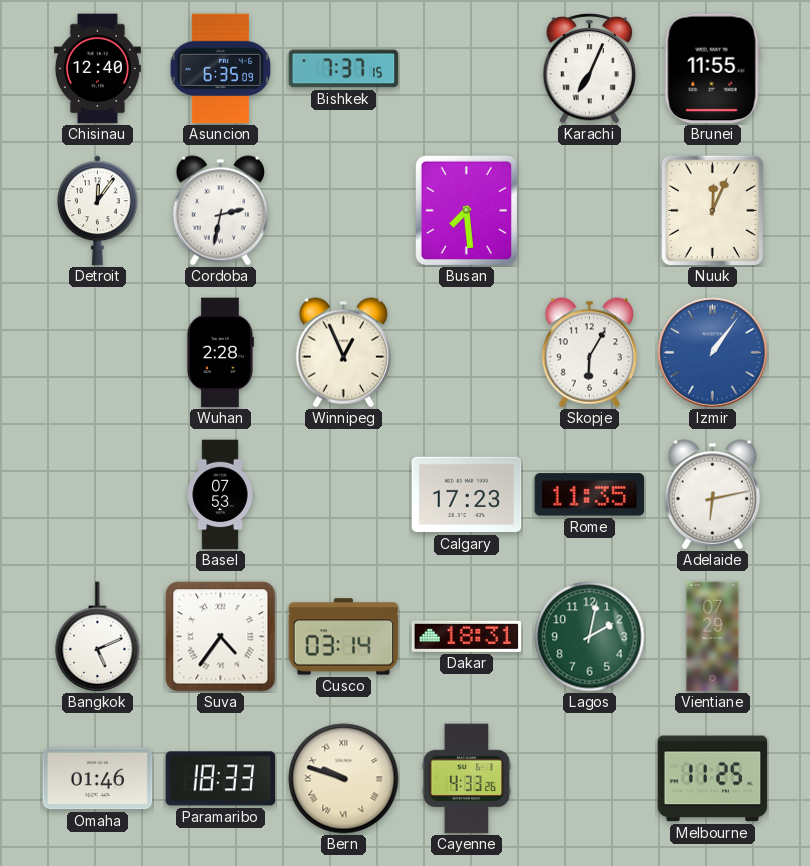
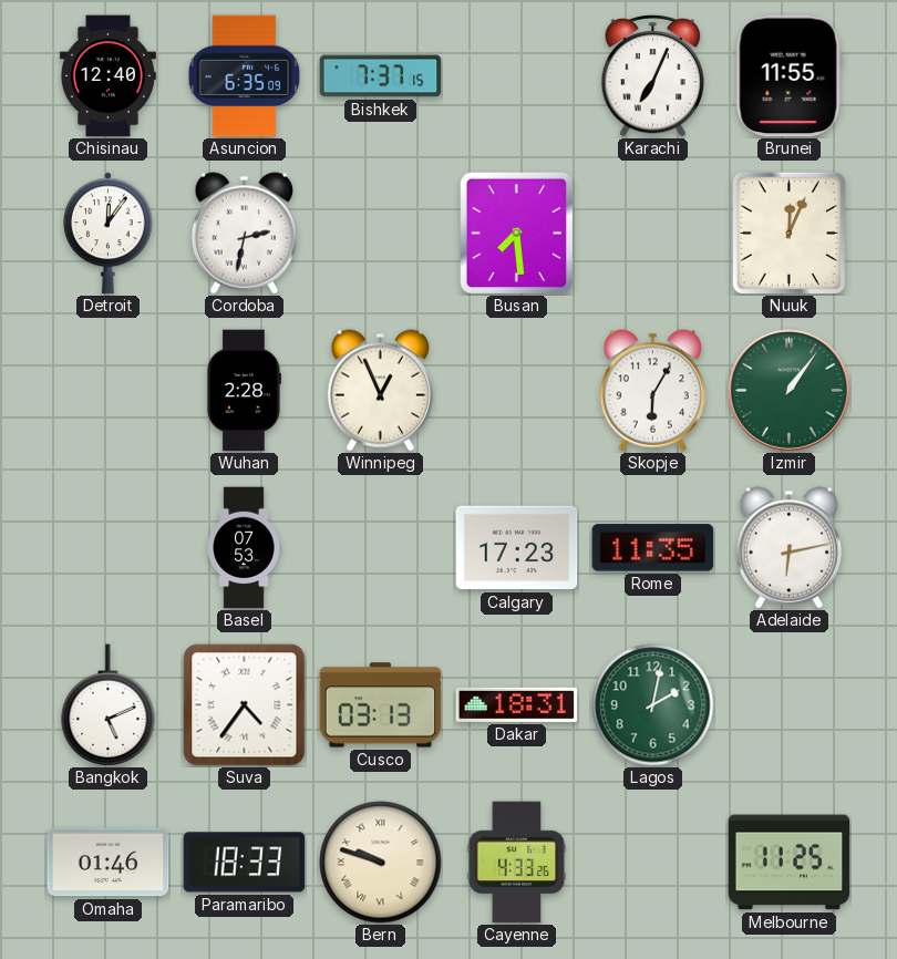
Izmir dial: blue -> green
Cusco: 03:14 -> 03:13
Vientiane: 07:29 -> none
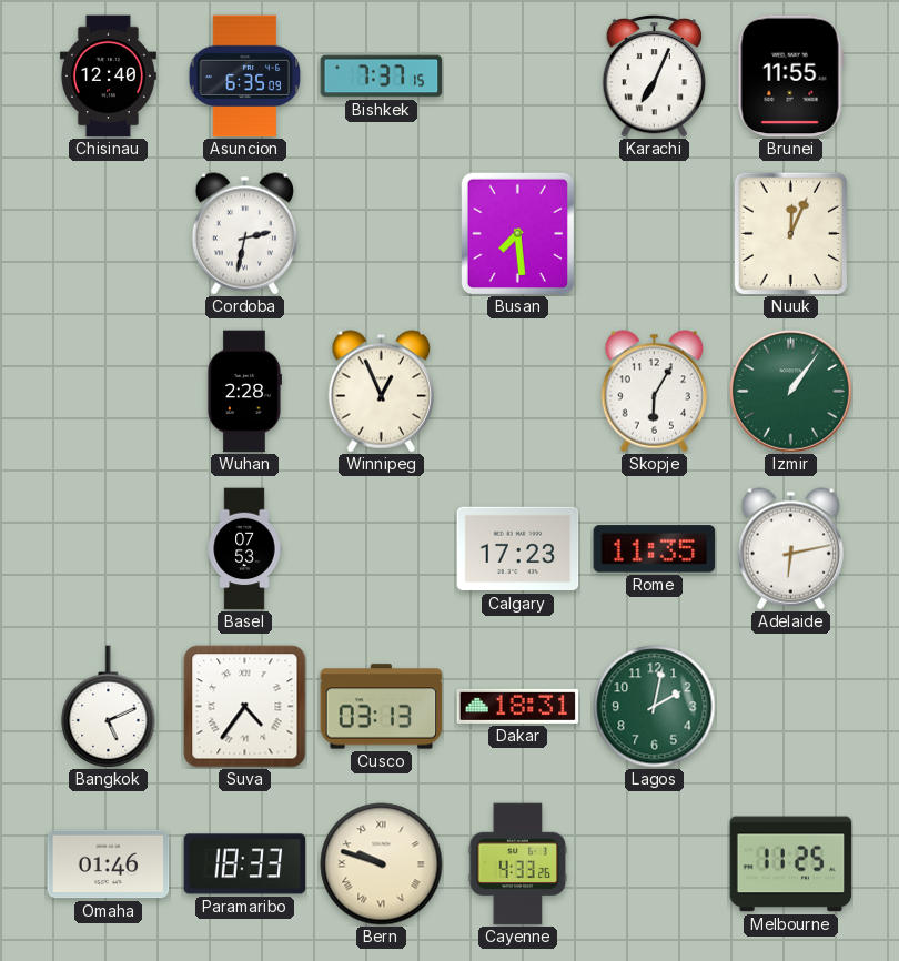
Detroit: 12:06 -> none
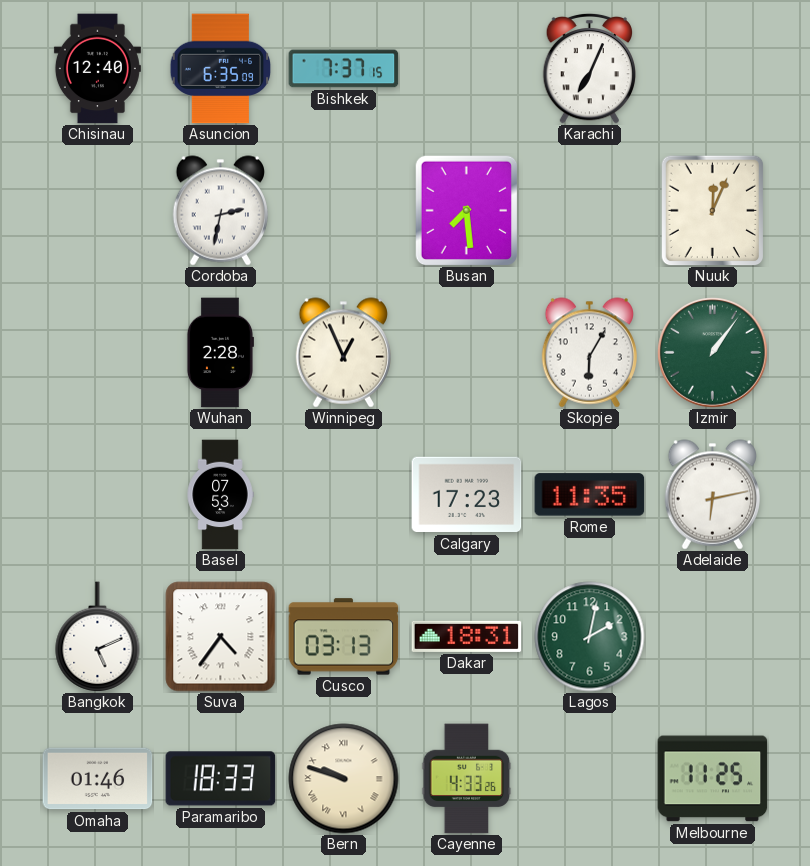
Brunei: 11:55 -> none
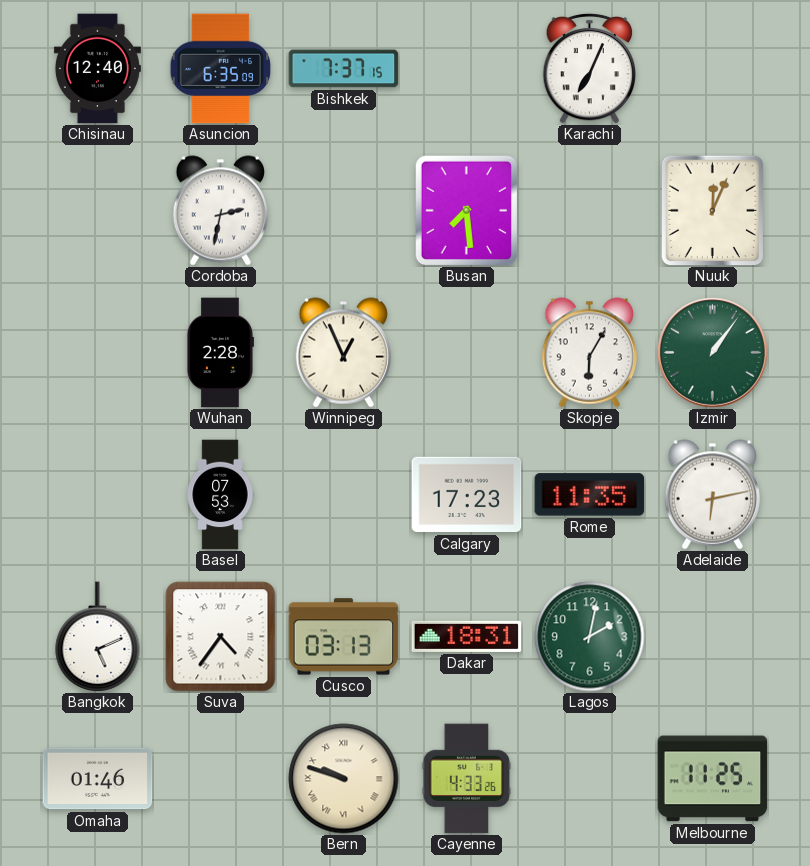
Paramaribo: 18:33 -> none
